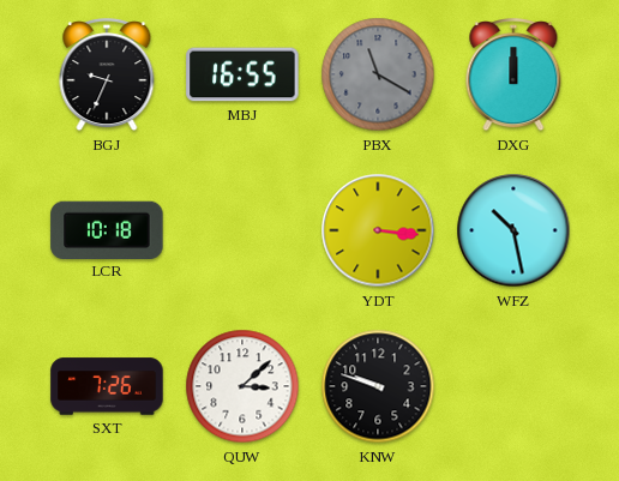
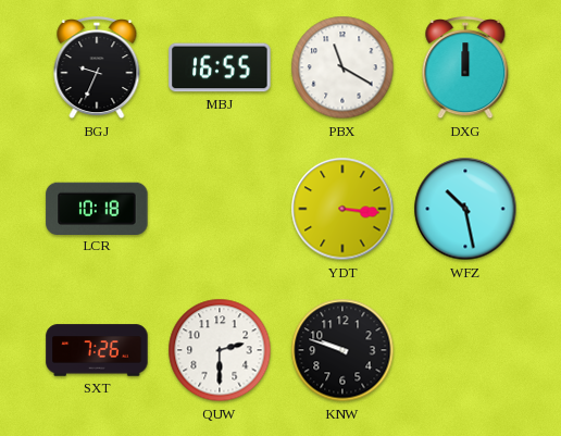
PBX dial: grey -> white
QUW: 3:08 -> 2:30
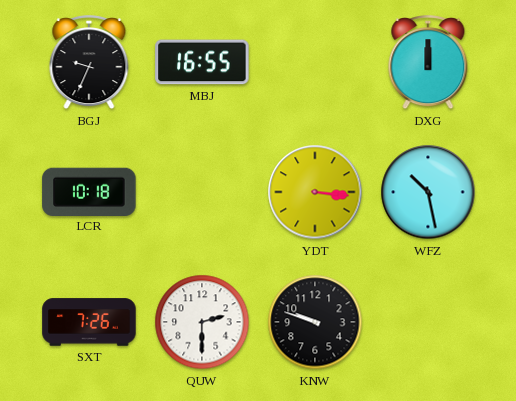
PBX: 11:20 -> none
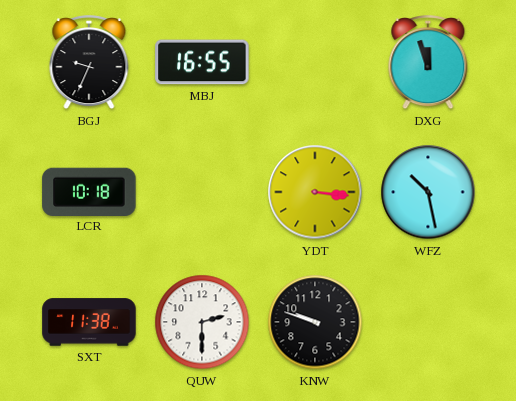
DXG: 12:00 -> 11:57
SXT: 7:26 -> 11:38
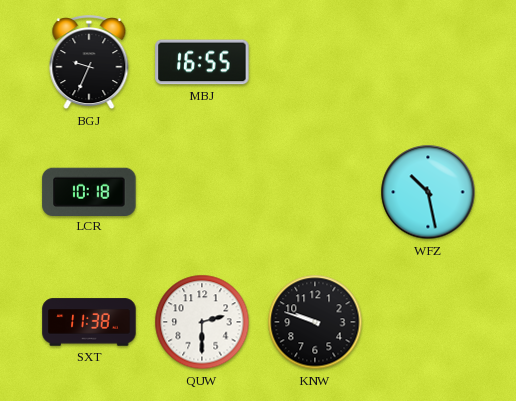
DXG: 11:57 -> none
YDT: 3:16 -> none
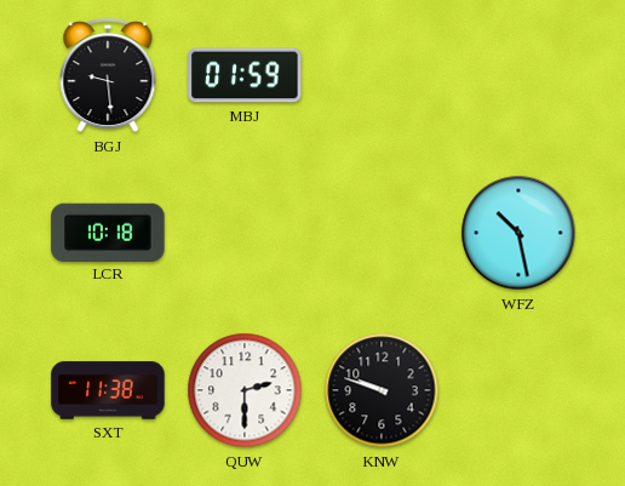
BGJ: 9:34 -> 9:29
MBJ: 16:55 -> 01:59
